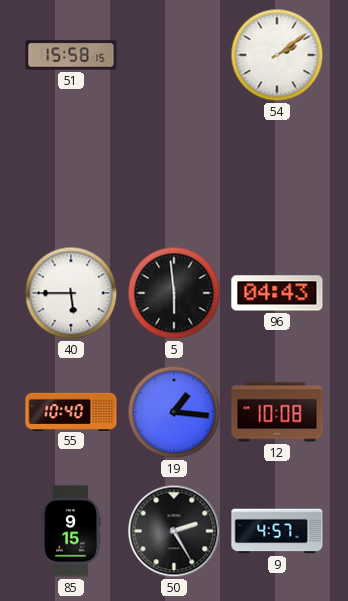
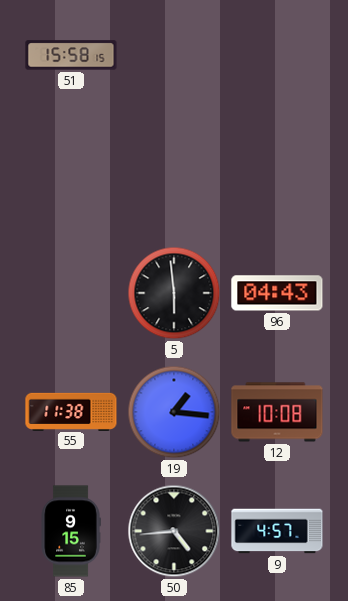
54: 2:09 -> none
40: 5:45 -> none
55: 10:40 -> 11:38
50: 2:25 -> 4:44
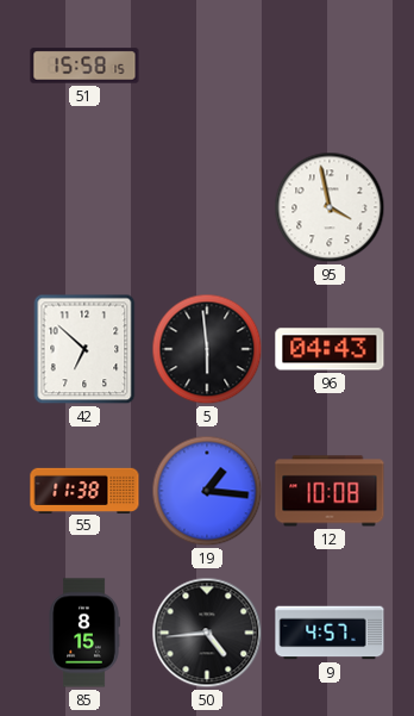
95: none -> 3:58
42: none -> 6:52
85: 9:15 -> 8:15
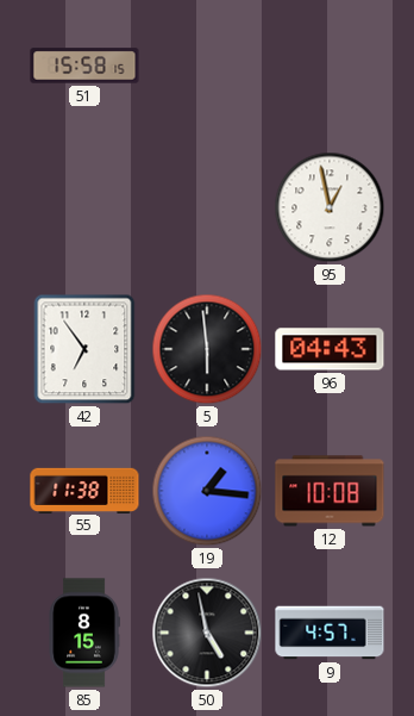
95: 3:58 -> 12:58
42: 6:52 -> 6:54
50: 4:44 -> 4:58
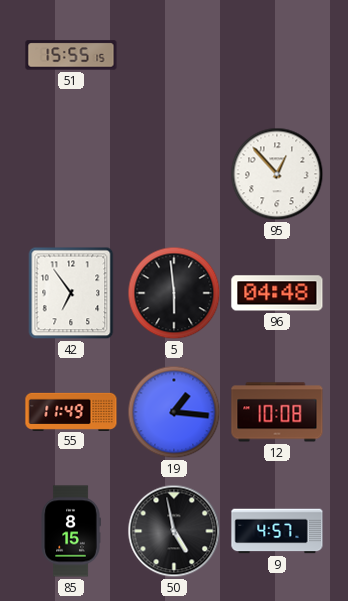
51: 15:58 -> 15:55
95: 12:58 -> 12:53
96: 04:43 -> 04:48
55: 11:38 -> 11:49
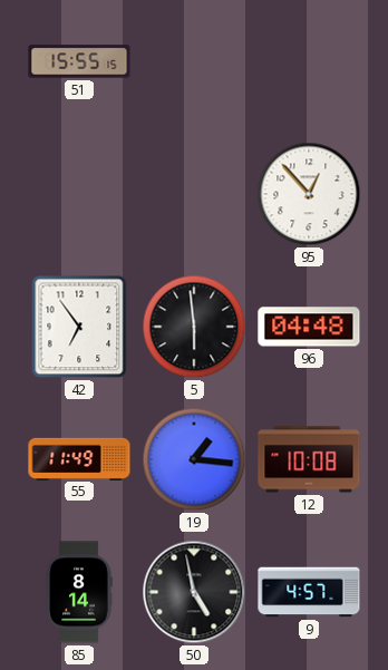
85: 8:15 -> 8:14
